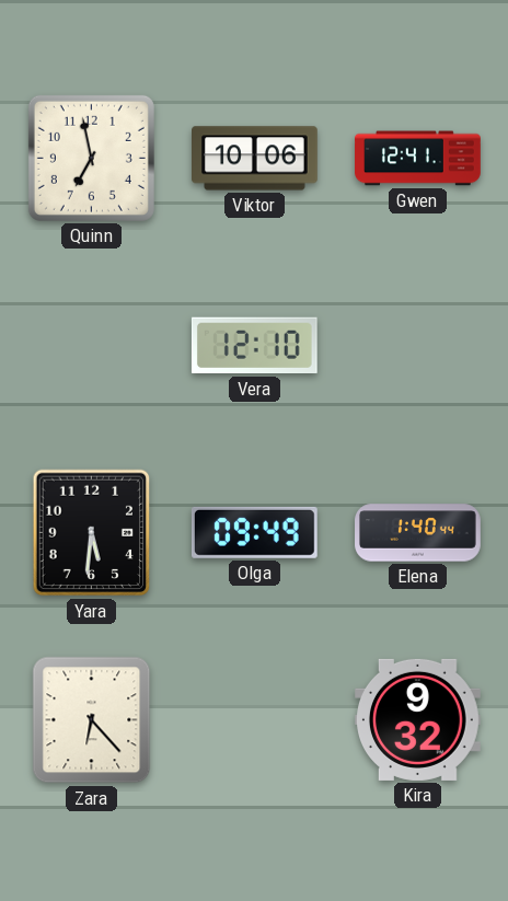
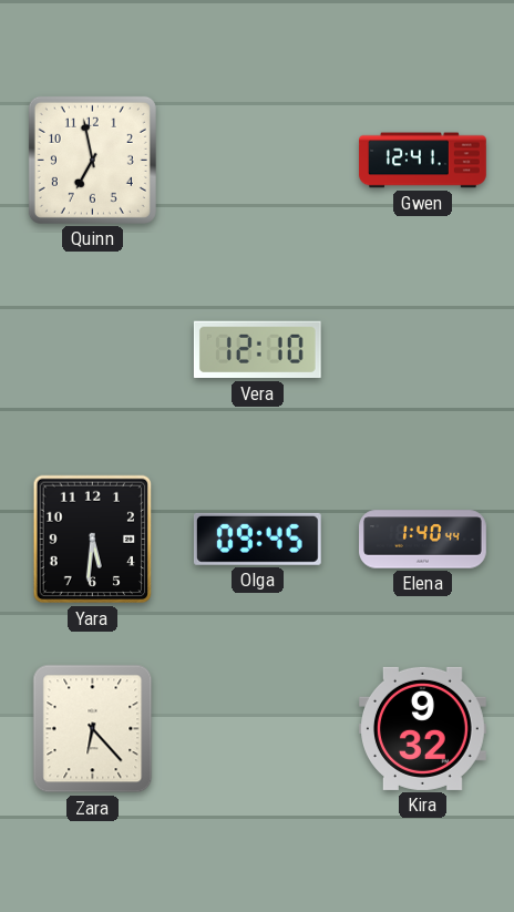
Viktor: 10:06 -> none
Olga: 09:49 -> 09:45
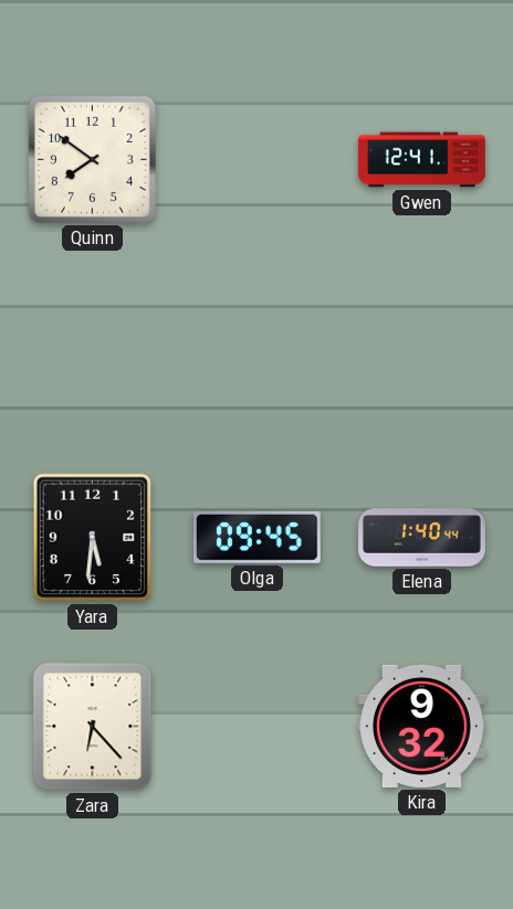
Quinn: 6:58 -> 7:51
Vera: 12:10 -> none
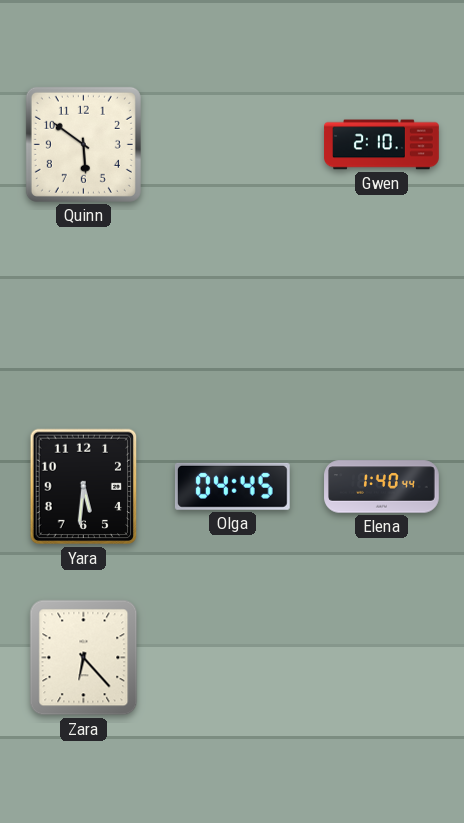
Quinn: 7:51 -> 5:51
Gwen: 12:41 -> 2:10
Olga: 09:45 -> 04:45
Kira: 9:32 -> none
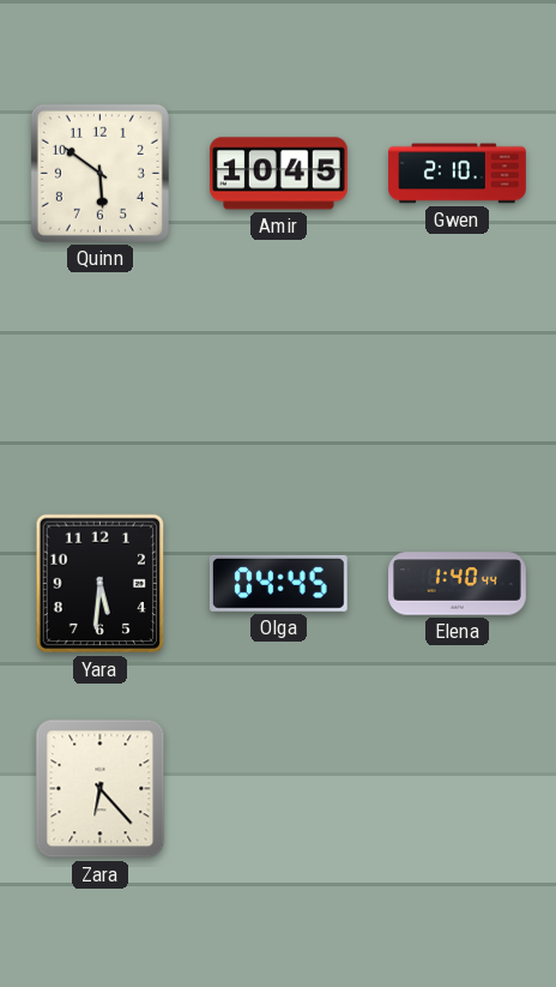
Amir: none -> 10:45
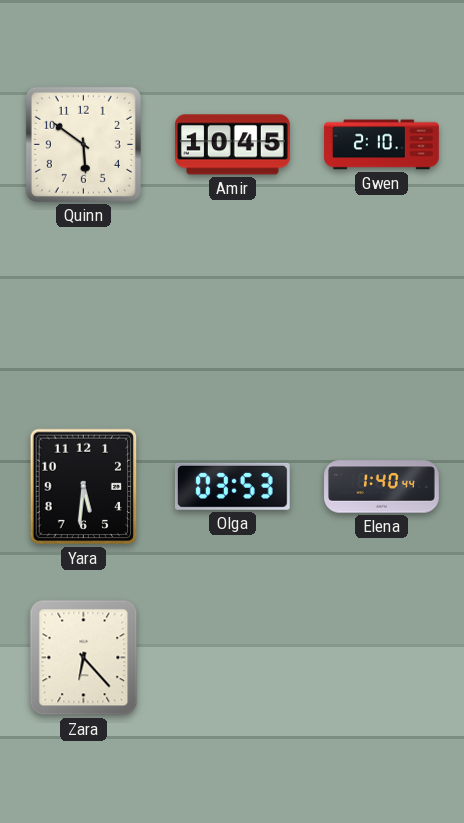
Olga: 04:45 -> 03:53
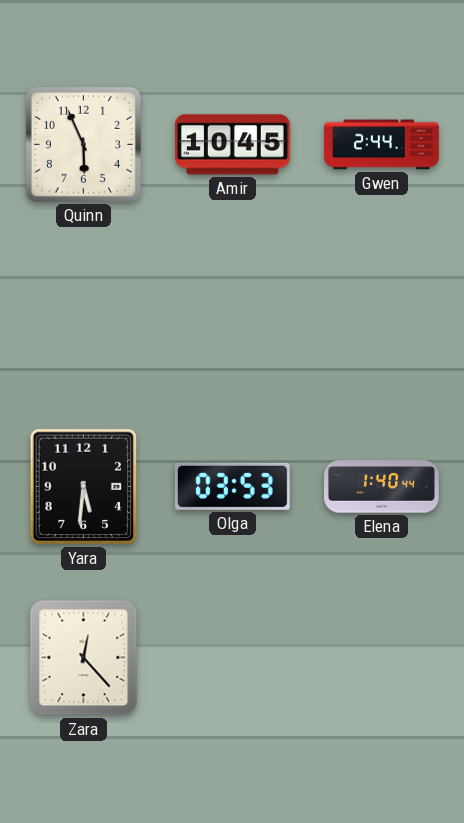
Quinn: 5:51 -> 5:56
Gwen: 2:10 -> 2:44
Zara: 6:23 -> 12:23
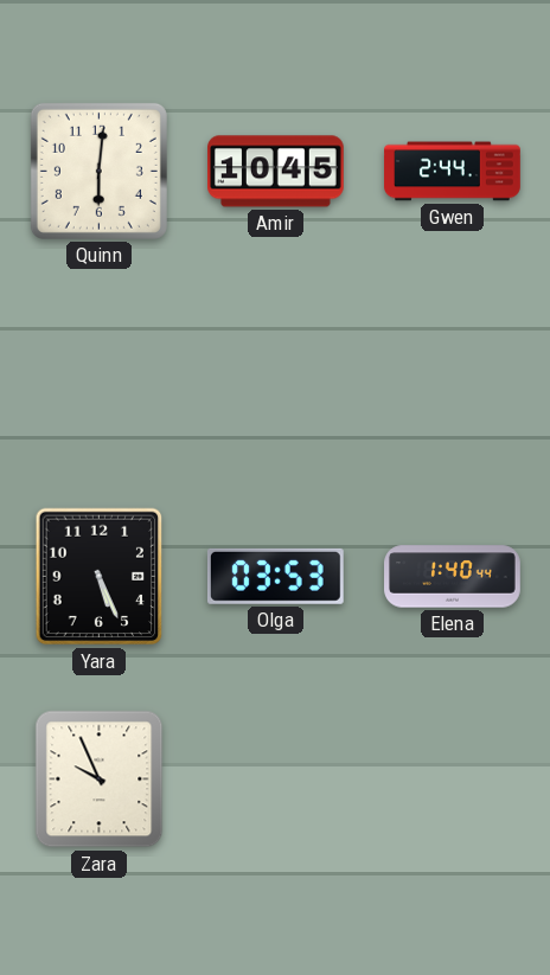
Quinn: 5:56 -> 6:01
Yara: 5:31 -> 5:26
Zara: 12:23 -> 9:56
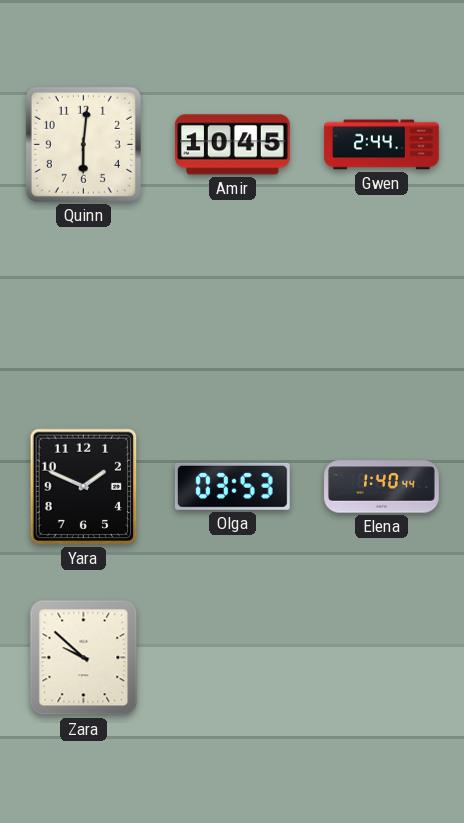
Yara: 5:26 -> 1:49
Zara: 9:56 -> 9:52
